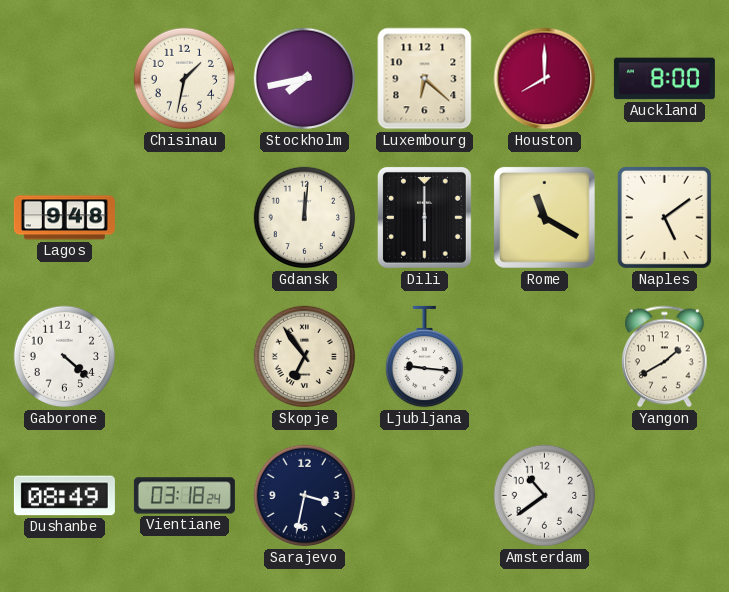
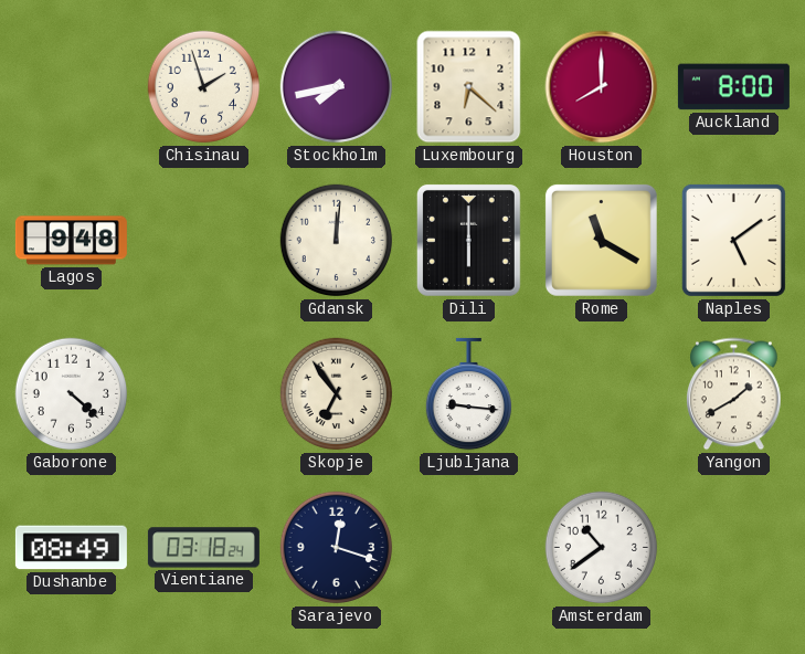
Chisinau: 1:32 -> 1:57
Sarajevo: 3:32 -> 12:18
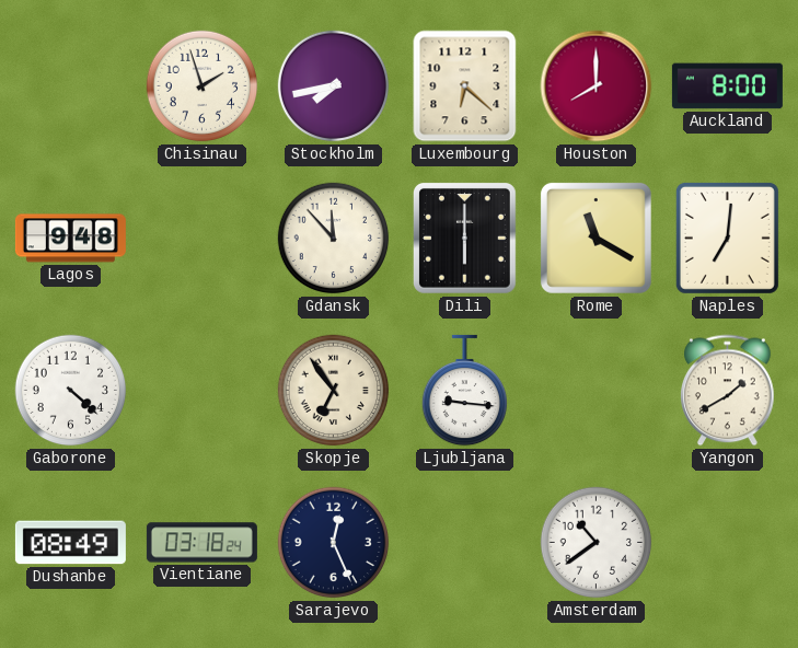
Gdansk: 12:01 -> 11:53
Naples: 5:09 -> 7:01
Sarajevo: 12:18 -> 12:26
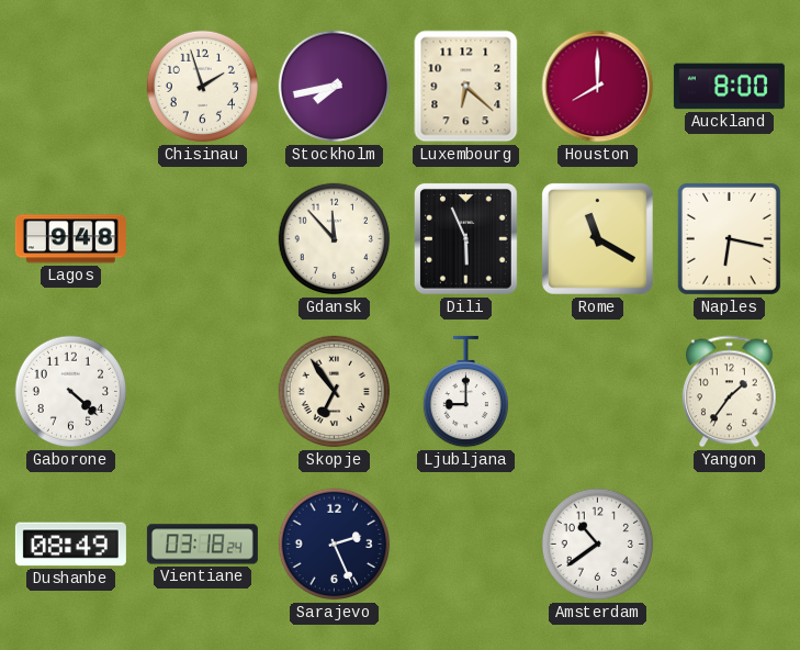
Dili: 6:00 -> 5:56
Naples: 7:01 -> 6:17
Ljubljana: 9:16 -> 9:00
Yangon: 1:40 -> 1:36
Sarajevo: 12:26 -> 2:26
